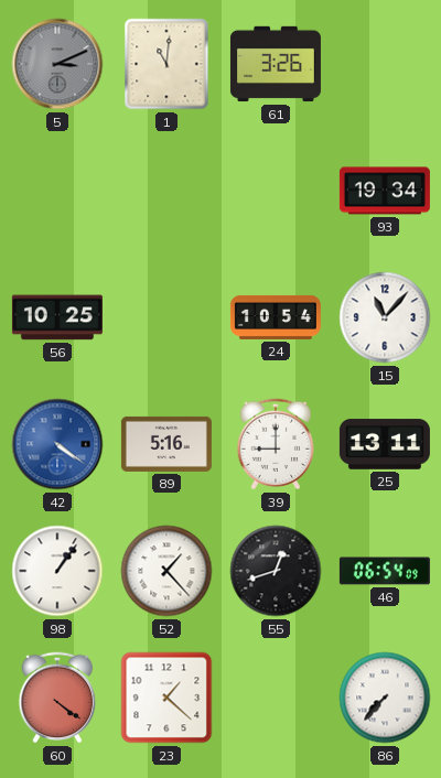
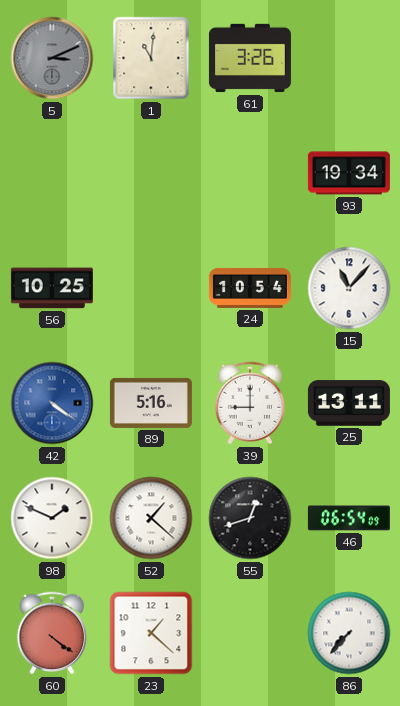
98: 1:06 -> 1:49
52: 1:23 -> 1:22
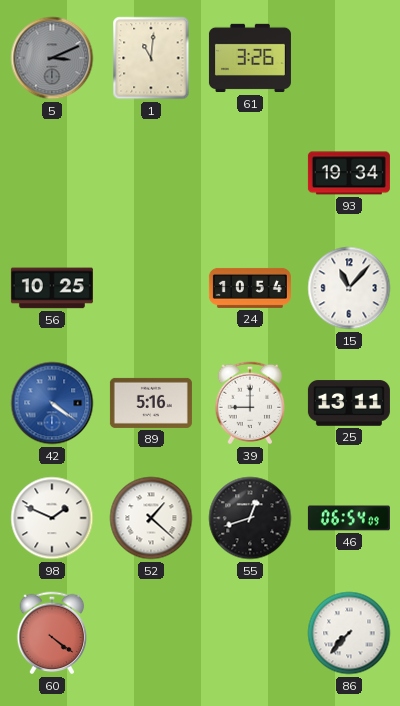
23: 1:22 -> none
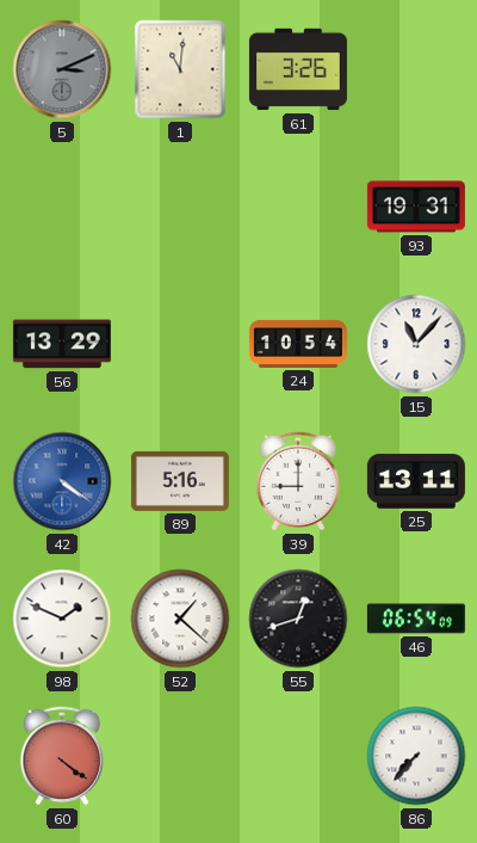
93: 19:34 -> 19:31
56: 10:25 -> 13:29
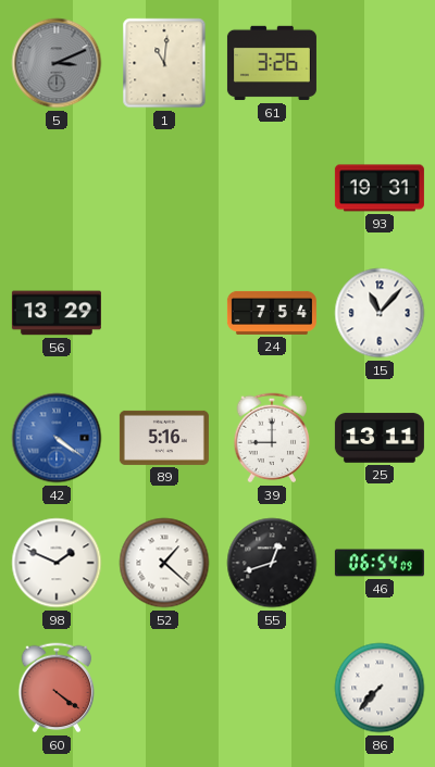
24: 10:54 -> 7:54
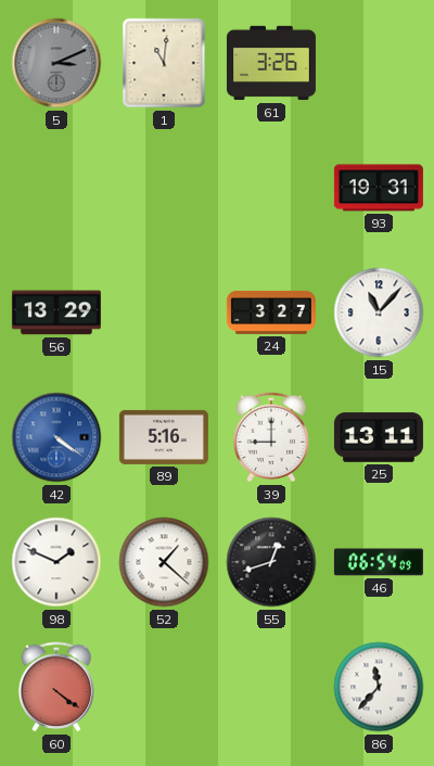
24: 7:54 -> 3:27
86: 7:37 -> 11:37
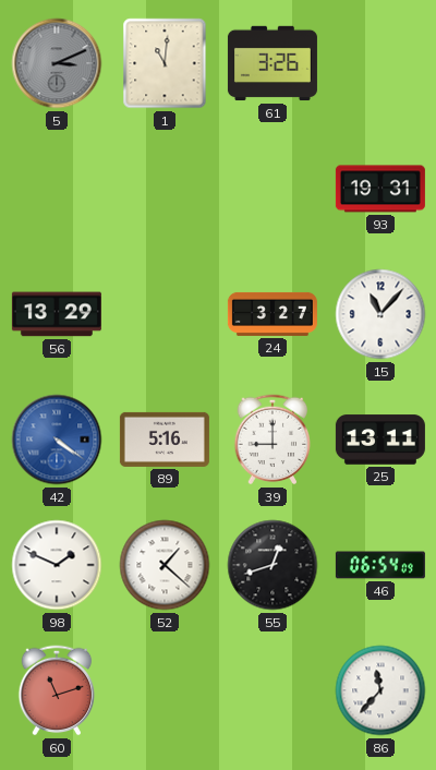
60: 4:21 -> 11:12
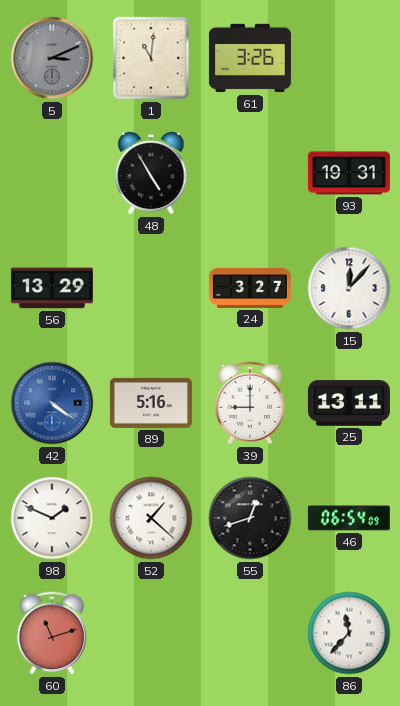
48: none -> 4:55
15: 11:07 -> 12:07
